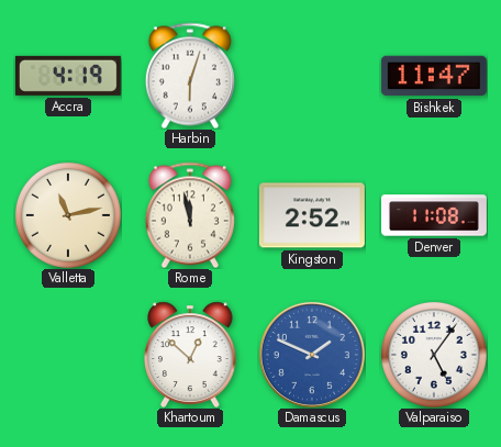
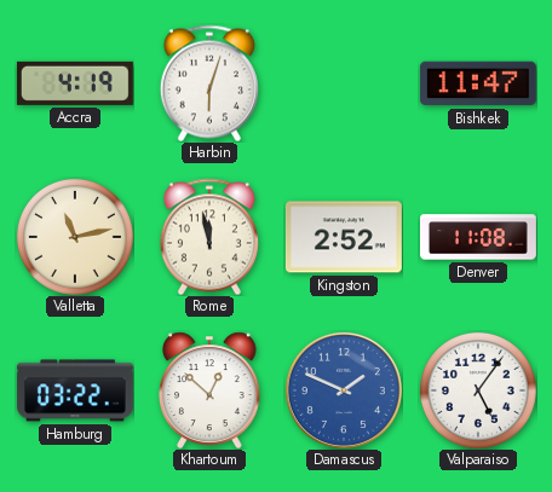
Hamburg: none -> 03:22
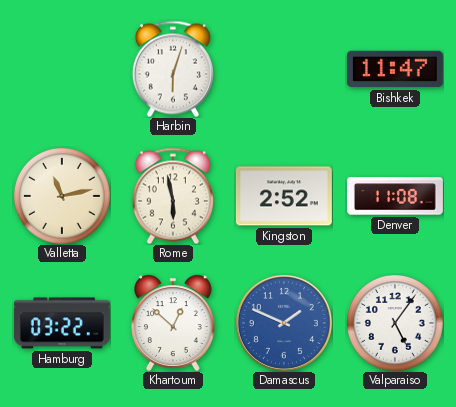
Accra: 4:19 -> none
Rome: 11:58 -> 5:58
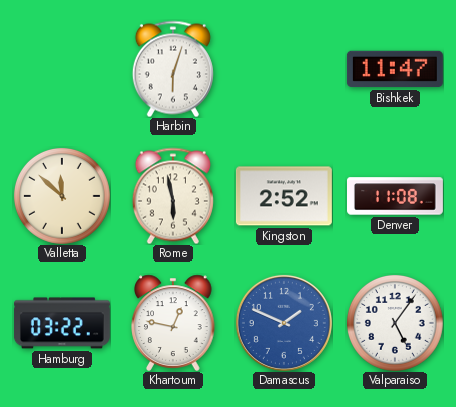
Valletta: 11:13 -> 11:52
Khartoum: 12:52 -> 12:47
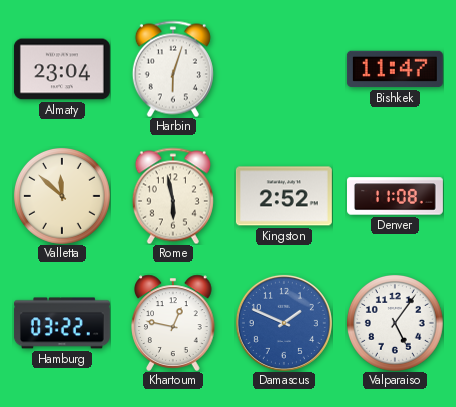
Almaty: none -> 23:04
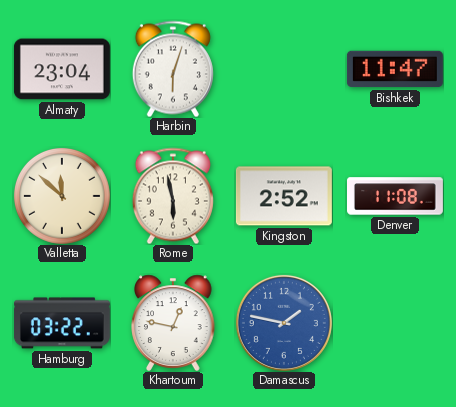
Damascus: 1:49 -> 1:47
Valparaiso: 5:06 -> none
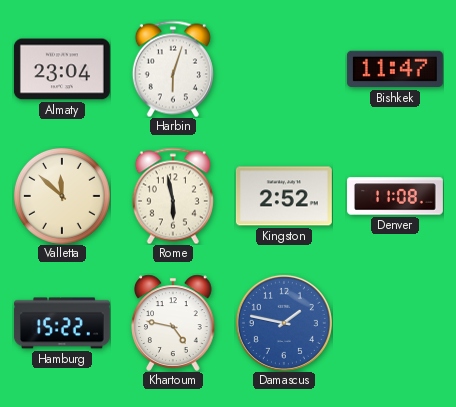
Hamburg: 03:22 -> 15:22
Khartoum: 12:47 -> 4:47
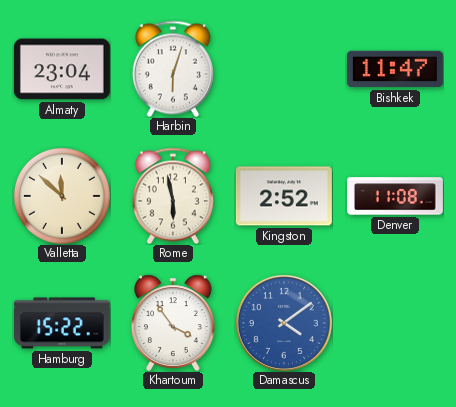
Khartoum: 4:47 -> 3:54
Damascus: 1:47 -> 4:09
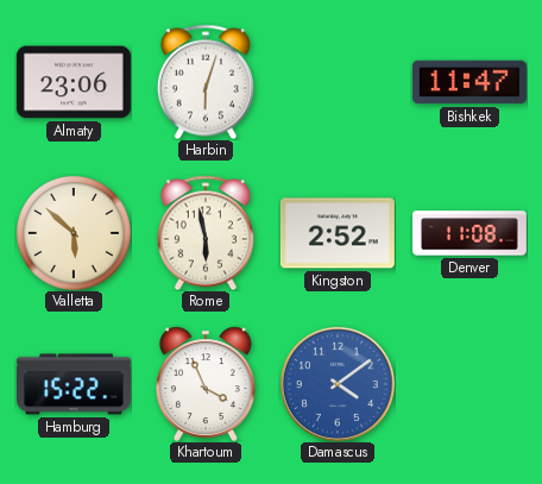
Almaty: 23:04 -> 23:06
Valletta: 11:52 -> 5:52
Khartoum: 3:54 -> 3:56
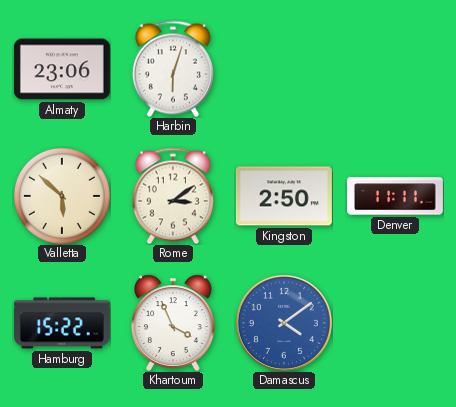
Bishkek: 11:47 -> none
Rome: 5:58 -> 3:09
Kingston: 2:52 -> 2:50
Denver: 11:08 -> 11:11
